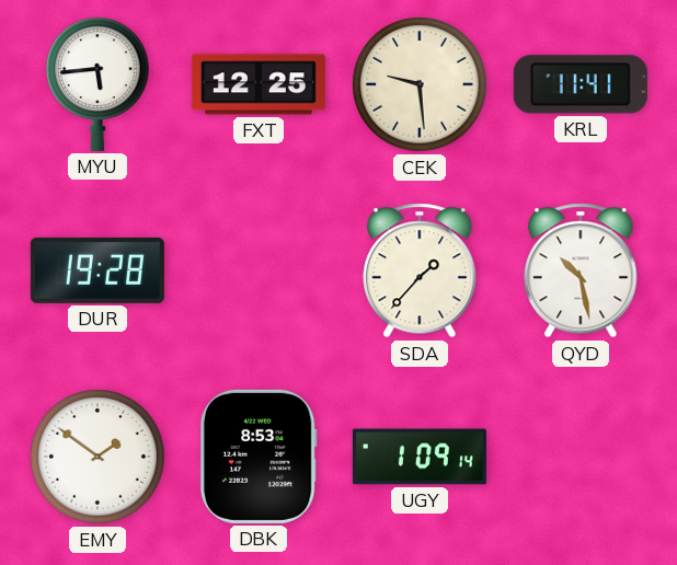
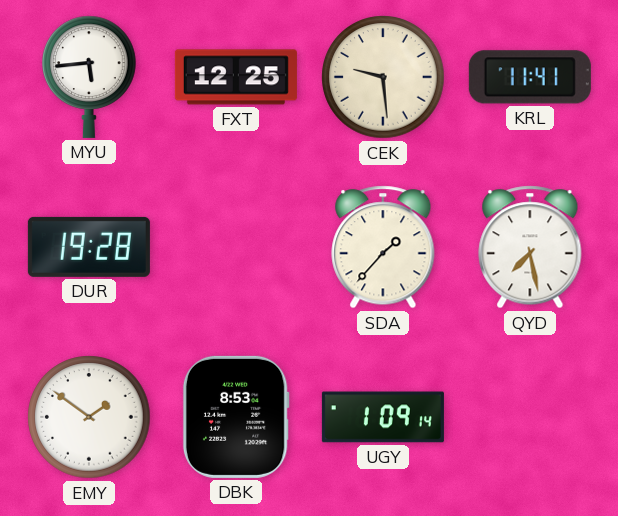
QYD: 10:28 -> 7:28
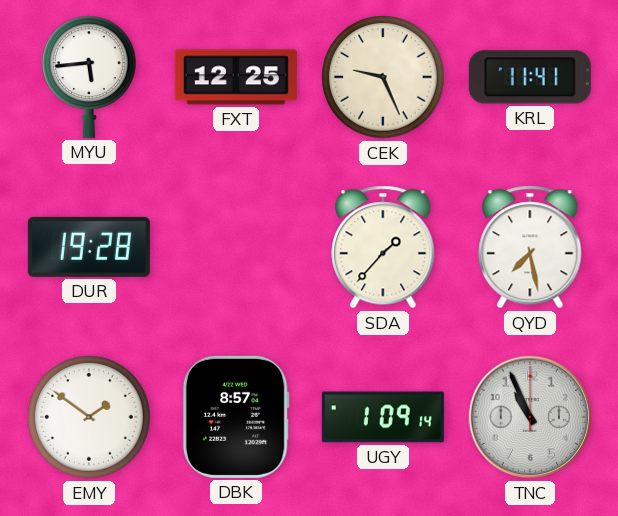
CEK: 9:29 -> 9:26
DBK: 8:53 -> 8:57
TNC: none -> 10:56
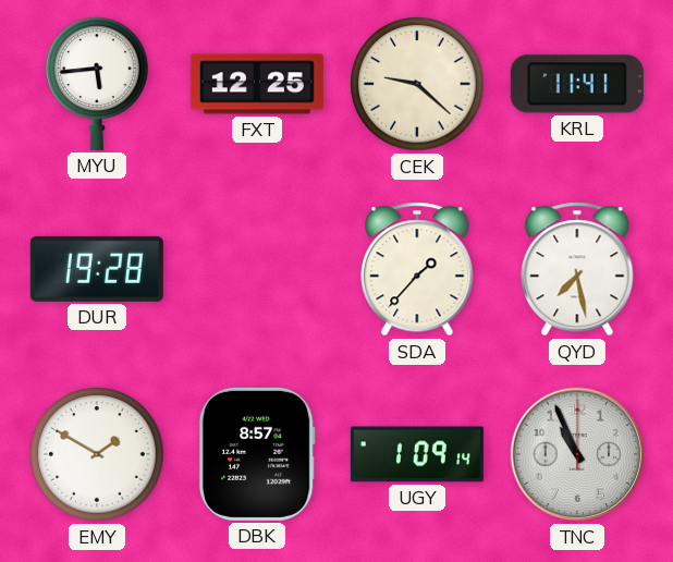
CEK: 9:26 -> 9:22
EMY: 1:51 -> 1:50
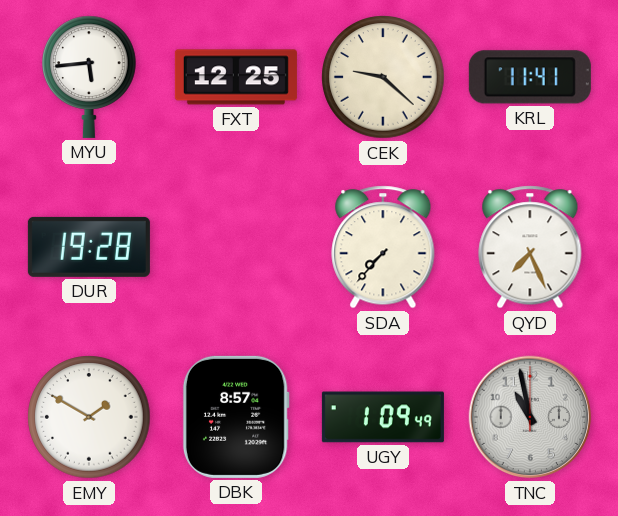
SDA: 1:37 -> 7:37
QYD: 7:28 -> 7:26
UGY: 1:09:14 -> 1:09:49
TNC: 10:56 -> 10:58
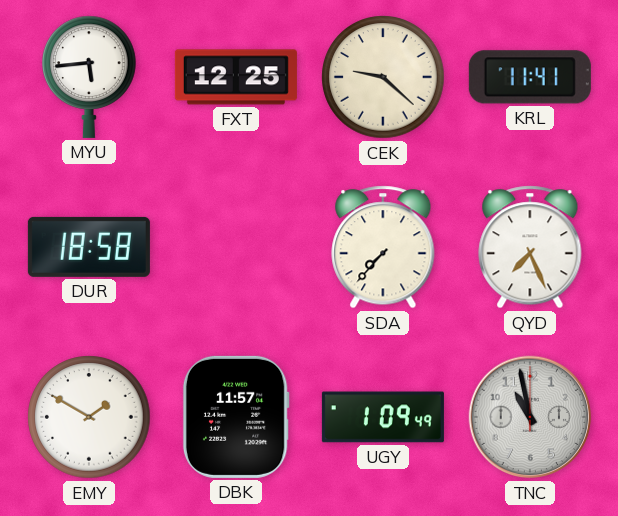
DUR: 19:28 -> 18:58
DBK: 8:57 -> 11:57
